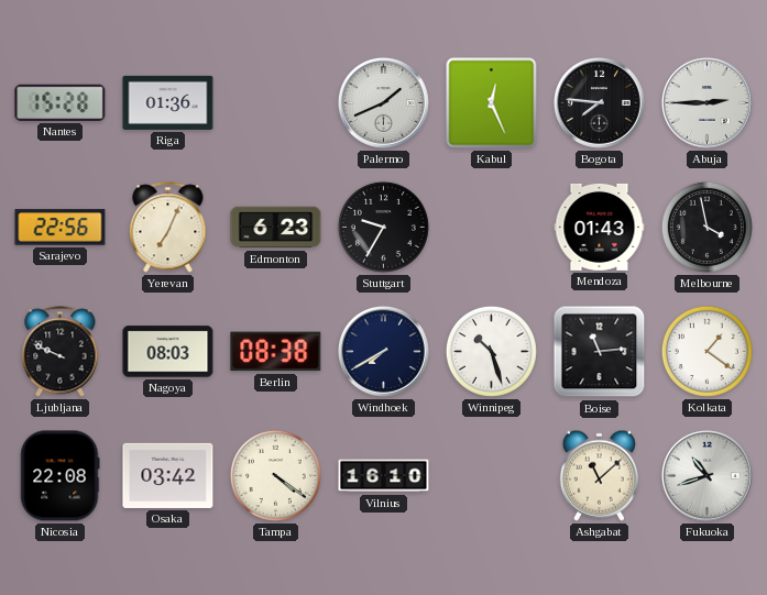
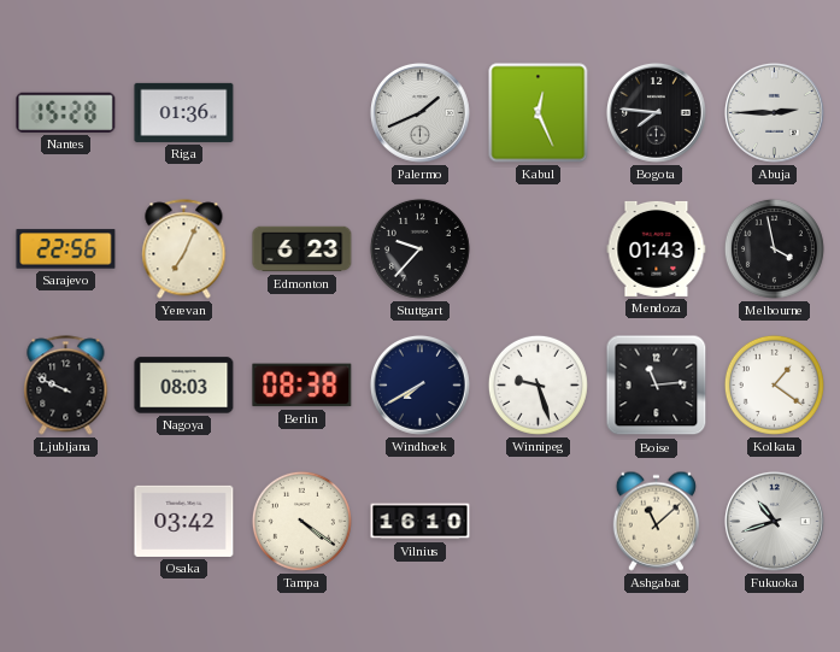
Stuttgart: 9:35 -> 9:37
Winnipeg: 10:27 -> 9:27
Nicosia: 22:08 -> none
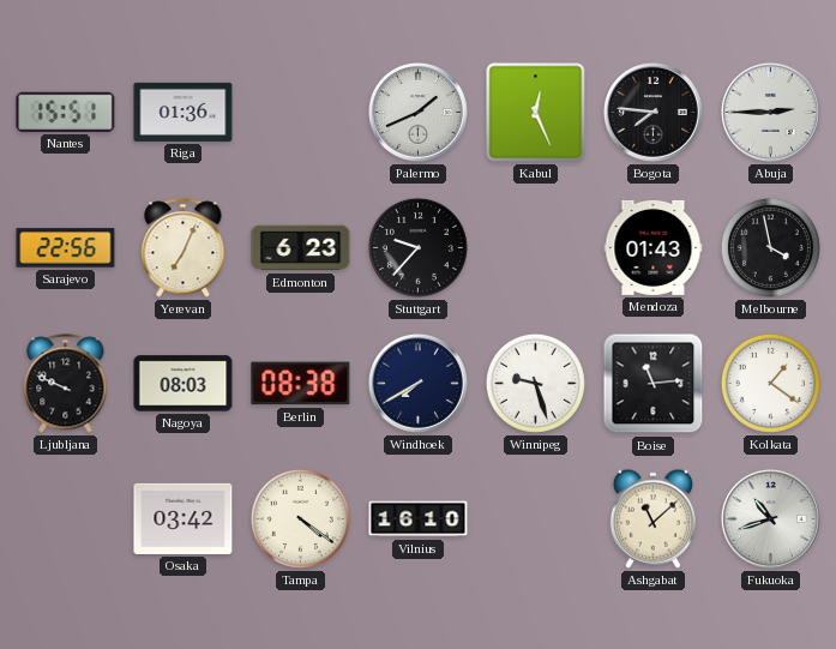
Nantes: 15:28 -> 15:51
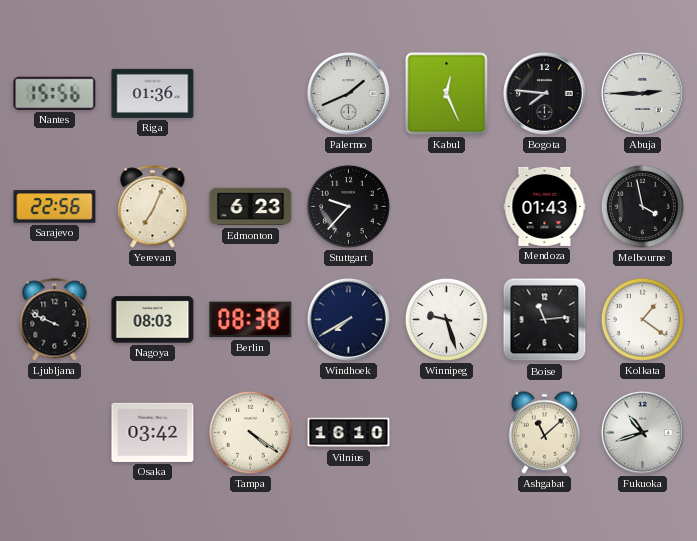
Nantes: 15:51 -> 15:56
